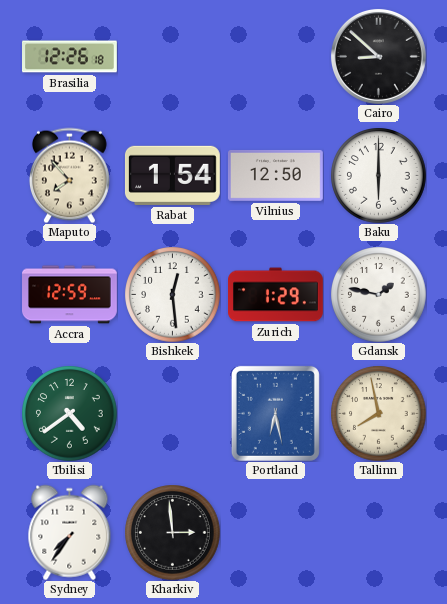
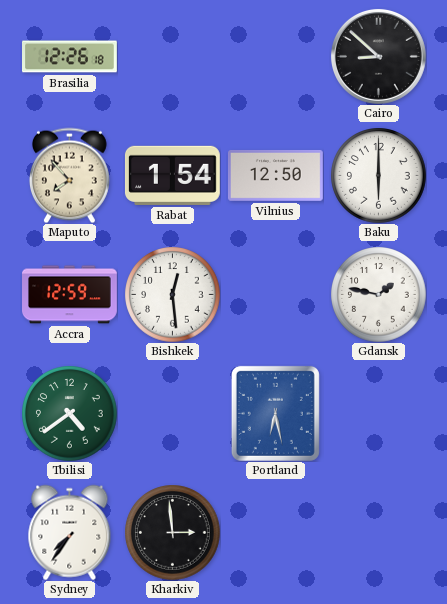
Zurich: 1:29 -> none
Tallinn: 7:58 -> none
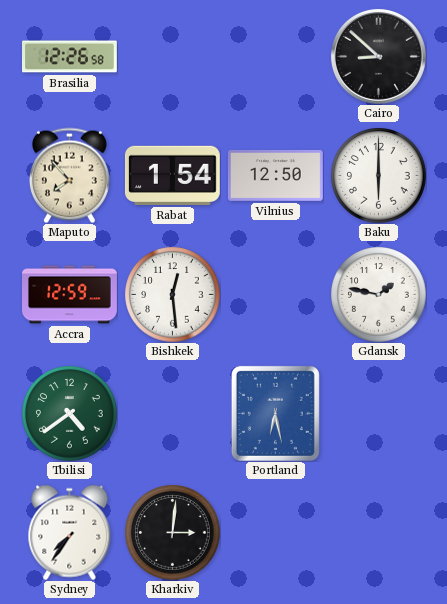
Brasilia: 12:26:18 -> 12:26:58
Kharkiv: 2:59 -> 3:01
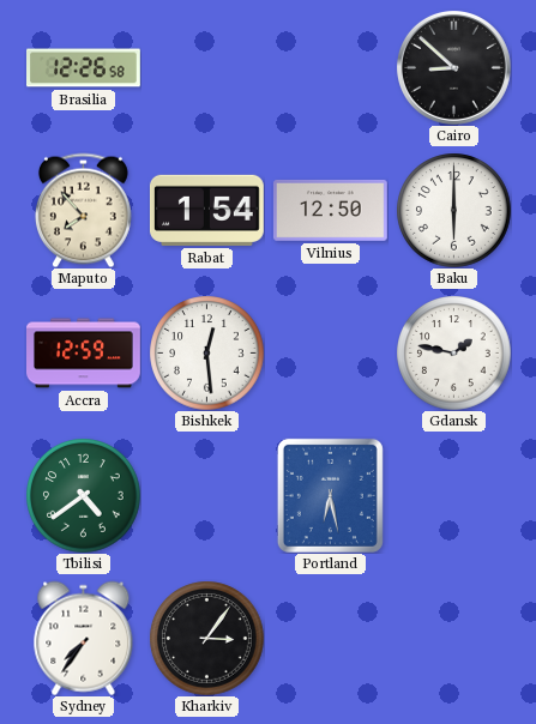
Kharkiv: 3:01 -> 3:06
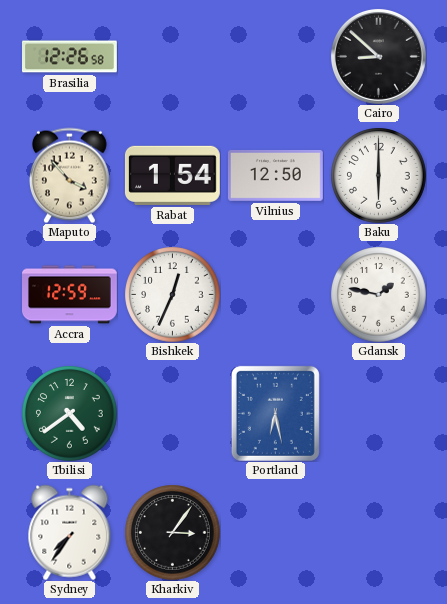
Maputo: 7:53 -> 3:53
Bishkek: 12:29 -> 12:34
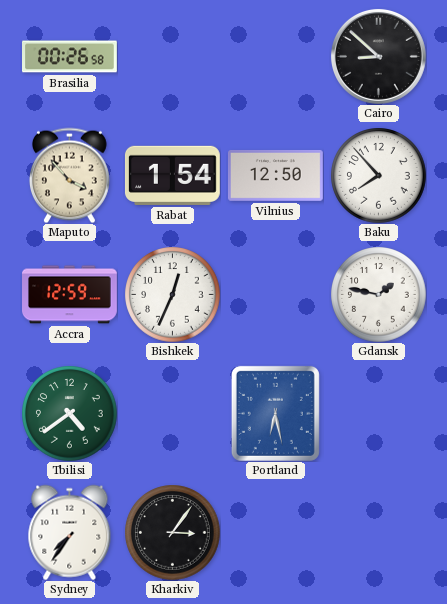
Brasilia: 12:26 -> 00:26
Baku: 6:00 -> 7:53
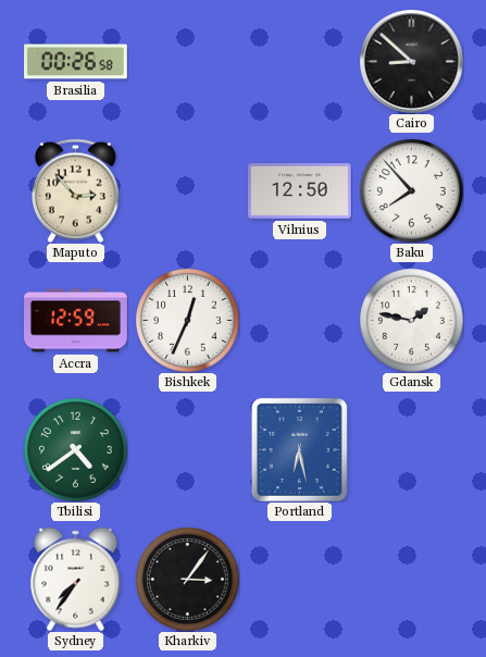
Maputo: 3:53 -> 2:53
Rabat: 1:54 -> none
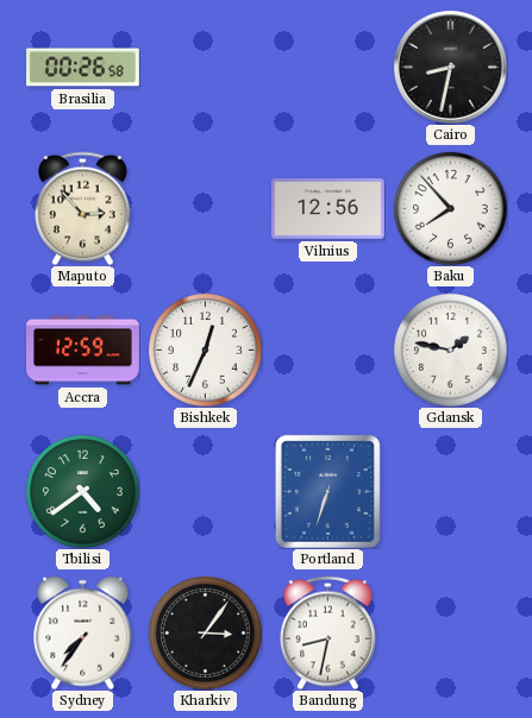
Cairo: 8:52 -> 8:32
Vilnius: 12:50 -> 12:56
Portland: 6:28 -> 6:33
Bandung: none -> 8:32
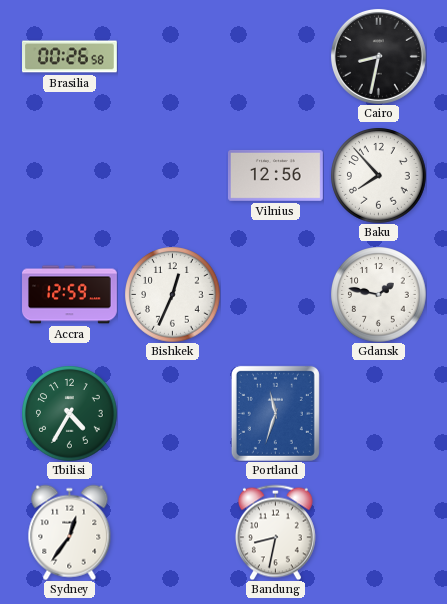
Maputo: 2:53 -> none
Tbilisi: 4:39 -> 4:35
Portland: 6:33 -> 11:33
Sydney: 7:36 -> 12:36
Kharkiv: 3:06 -> none
